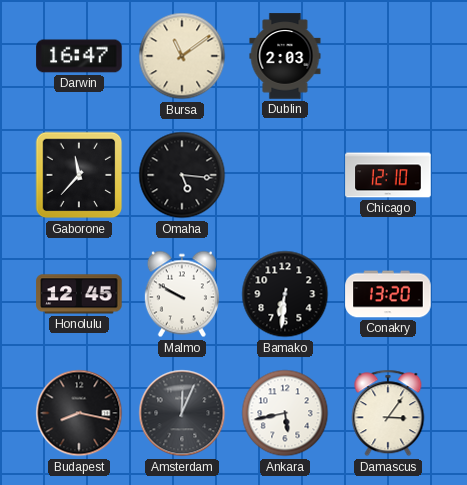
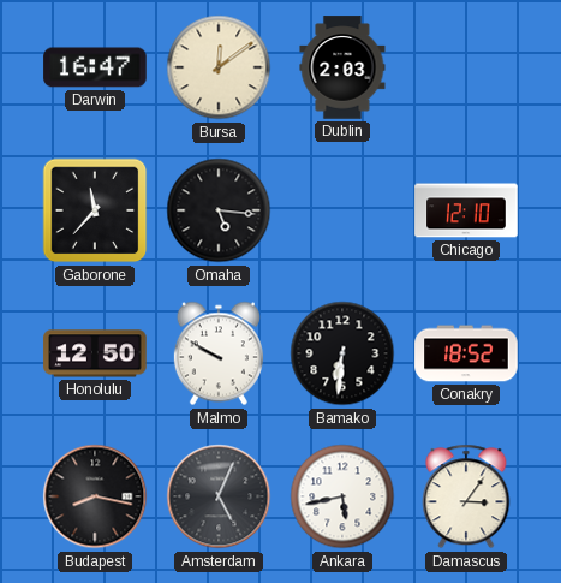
Bursa: 11:09 -> 12:09
Honolulu: 12:45 -> 12:50
Conakry: 13:20 -> 18:52
Amsterdam: 12:04 -> 5:04
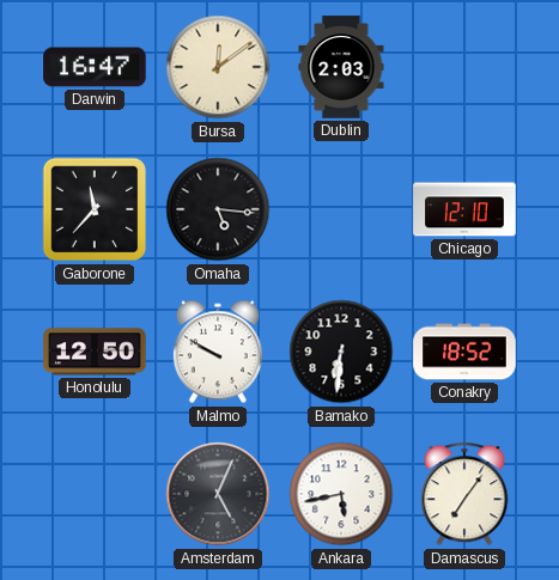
Budapest: 8:17 -> none
Damascus: 3:06 -> 7:06
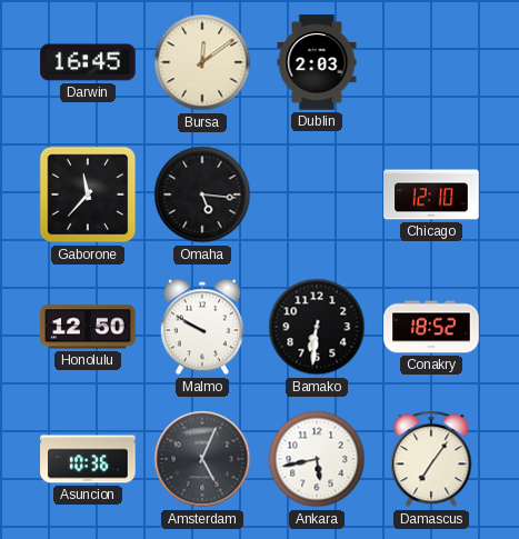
Darwin: 16:47 -> 16:45
Asuncion: none -> 10:36
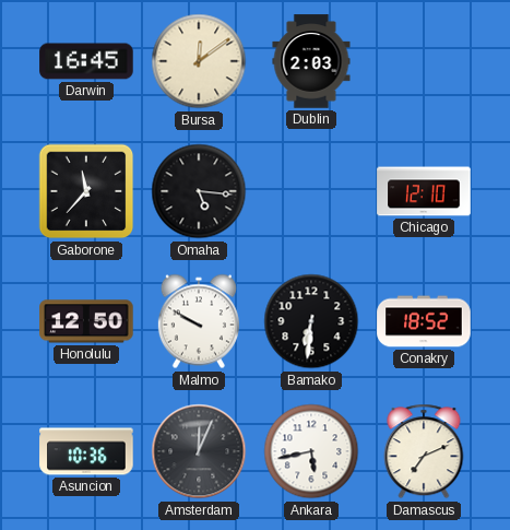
Amsterdam: 5:04 -> 12:04
Damascus: 7:06 -> 7:11
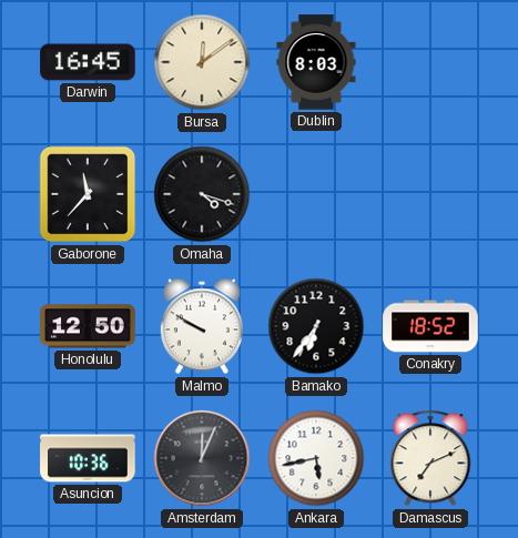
Dublin: 2:03 -> 8:03
Omaha: 5:16 -> 4:18
Chicago: 12:10 -> none
Bamako: 6:31 -> 6:36
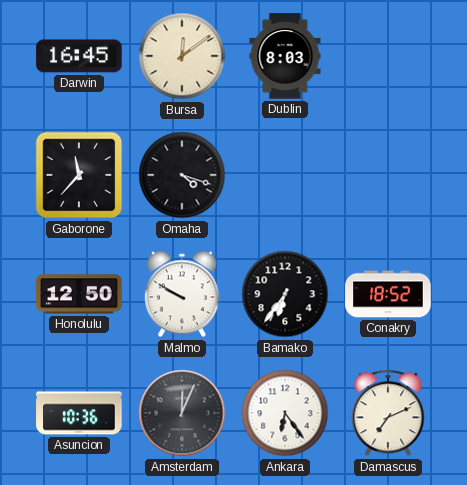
Ankara: 5:43 -> 6:24
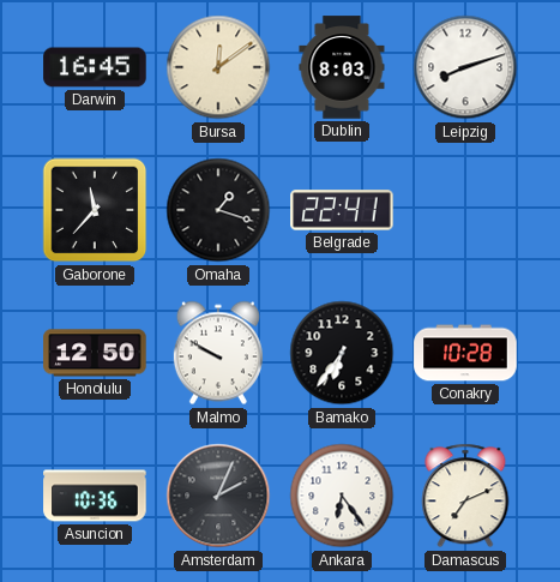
Leipzig: none -> 8:12
Omaha: 4:18 -> 1:18
Belgrade: none -> 22:41
Conakry: 18:52 -> 10:28
Amsterdam: 12:04 -> 2:04
